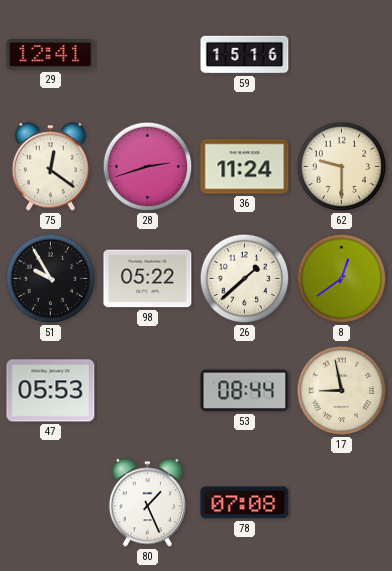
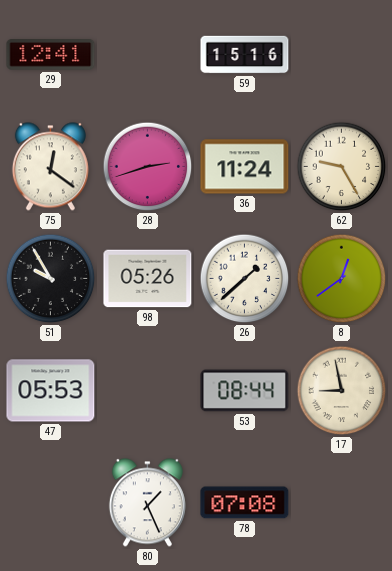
62: 9:30 -> 9:25
98: 05:22 -> 05:26
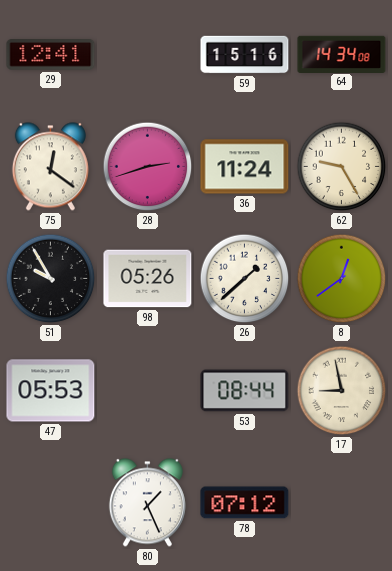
64: none -> 14:34
78: 07:08 -> 07:12
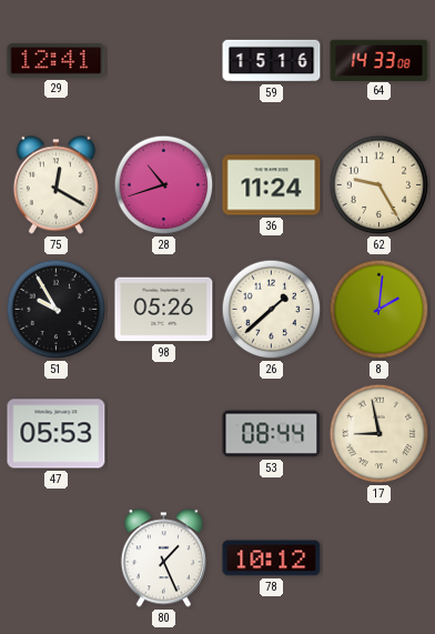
64: 14:34 -> 14:33
75: 12:21 -> 12:20
28: 2:42 -> 10:42
8: 12:39 -> 2:01
78: 07:12 -> 10:12
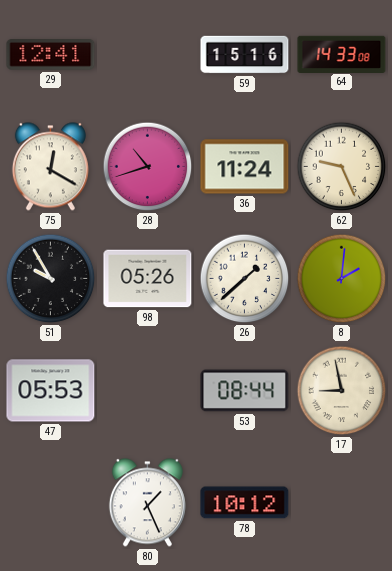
62: 9:25 -> 9:26
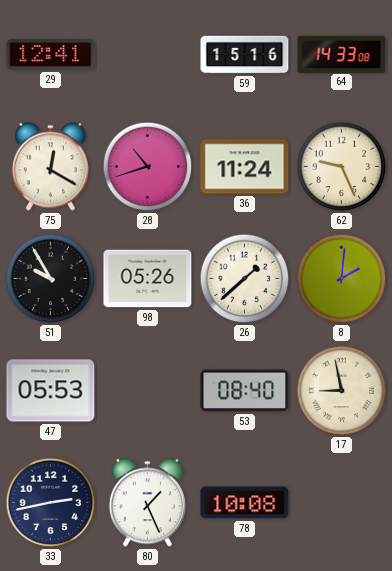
53: 08:44 -> 08:40
33: none -> 2:43
78: 10:12 -> 10:08
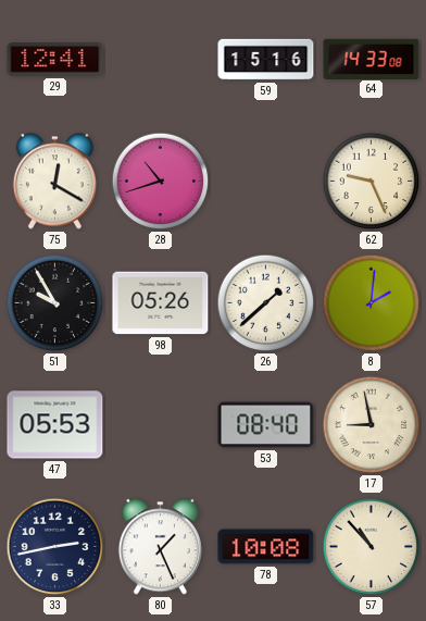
36: 11:24 -> none
57: none -> 10:53
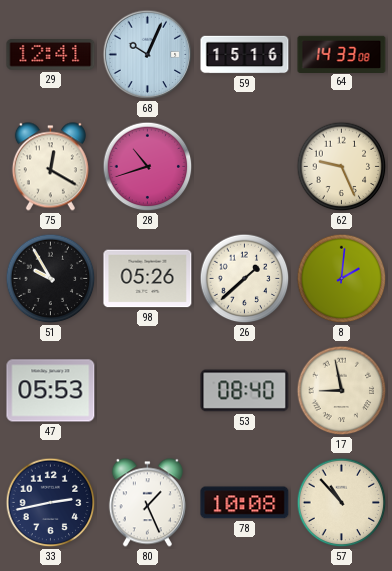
68: none -> 10:04
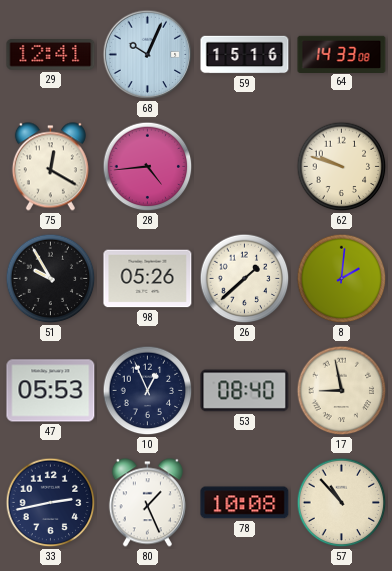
28: 10:42 -> 4:44
62: 9:26 -> 9:48
10: none -> 12:56
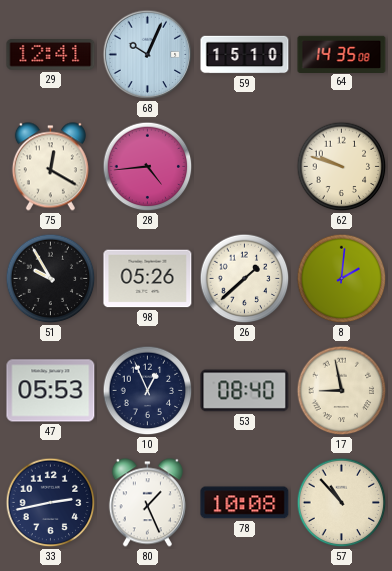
59: 15:16 -> 15:10
64: 14:33 -> 14:35
